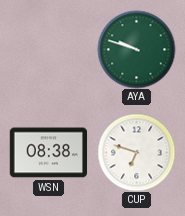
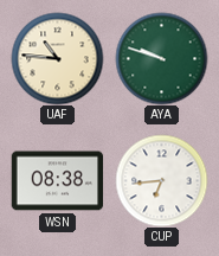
UAF: none -> 10:46
CUP: 6:48 -> 6:44
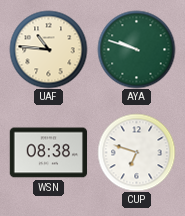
CUP: 6:44 -> 6:48
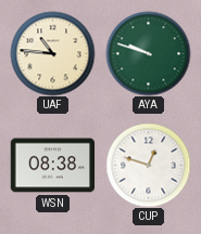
CUP: 6:48 -> 12:48
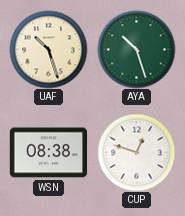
UAF: 10:46 -> 10:27
AYA: 9:48 -> 10:27
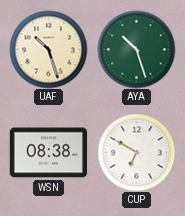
CUP: 12:48 -> 6:50
